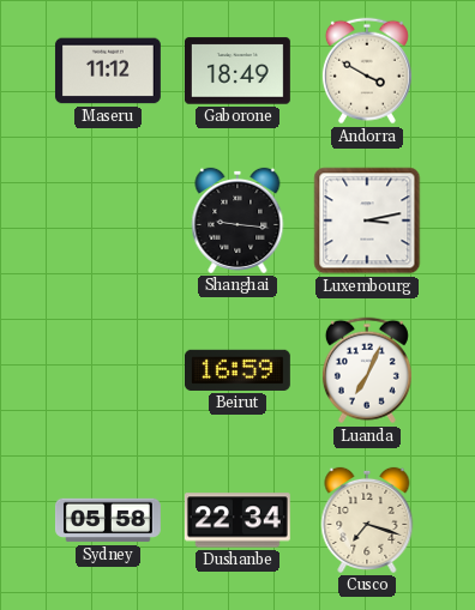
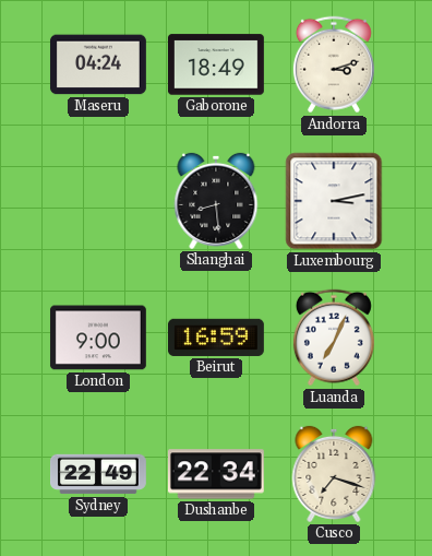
Maseru: 11:12 -> 04:24
Andorra: 3:50 -> 3:12
Shanghai: 9:16 -> 8:29
London: none -> 9:00
Sydney: 05:58 -> 22:49
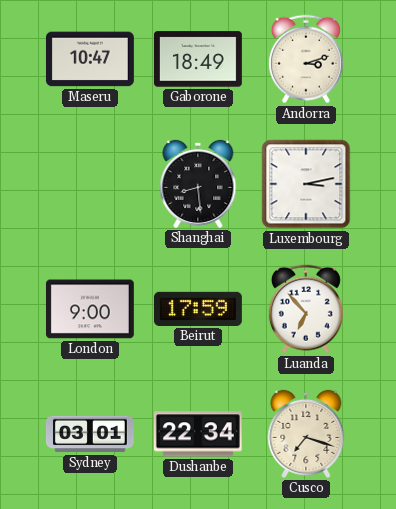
Maseru: 04:24 -> 10:47
Beirut: 16:59 -> 17:59
Luanda: 7:04 -> 6:53
Sydney: 22:49 -> 03:01
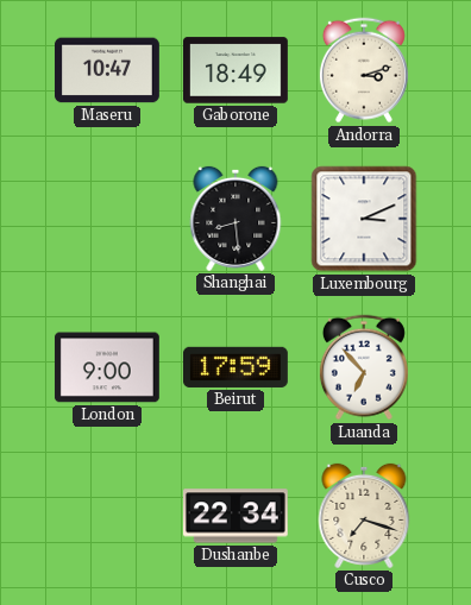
Luxembourg: 3:13 -> 3:11
Sydney: 03:01 -> none
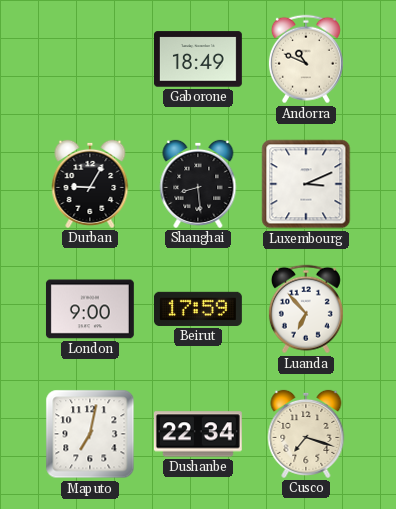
Maseru: 10:47 -> none
Andorra: 3:12 -> 10:49
Durban: none -> 9:05
Maputo: none -> 7:02
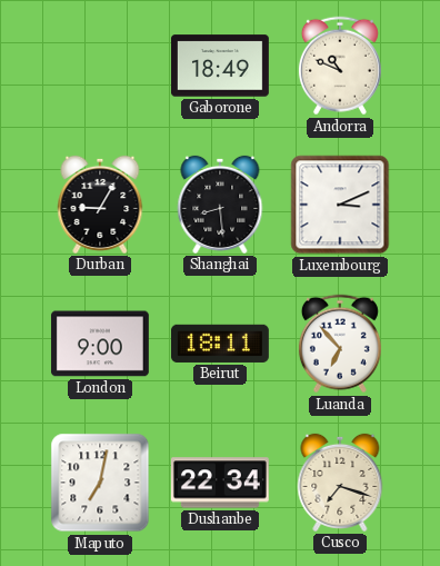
Beirut: 17:59 -> 18:11
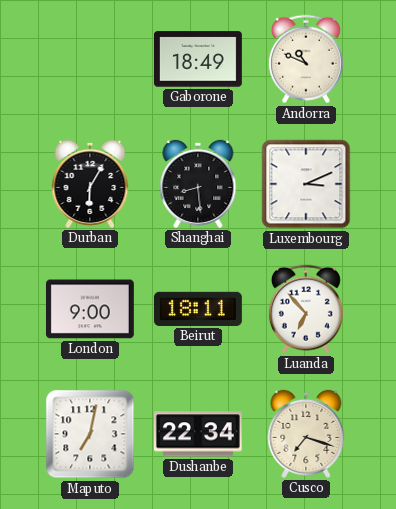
Durban: 9:05 -> 6:05
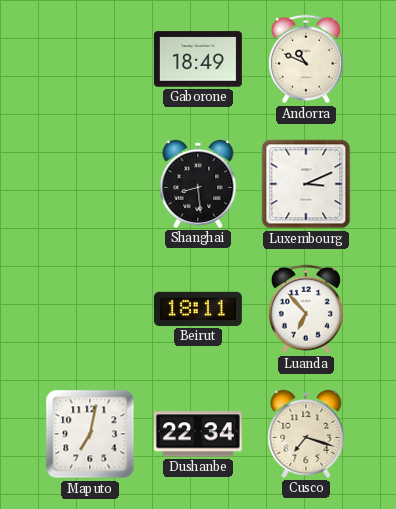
Durban: 6:05 -> none
London: 9:00 -> none
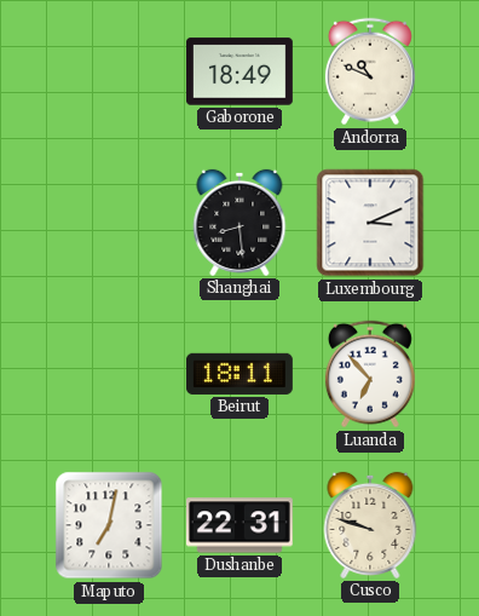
Dushanbe: 22:34 -> 22:31
Cusco: 7:18 -> 9:48
